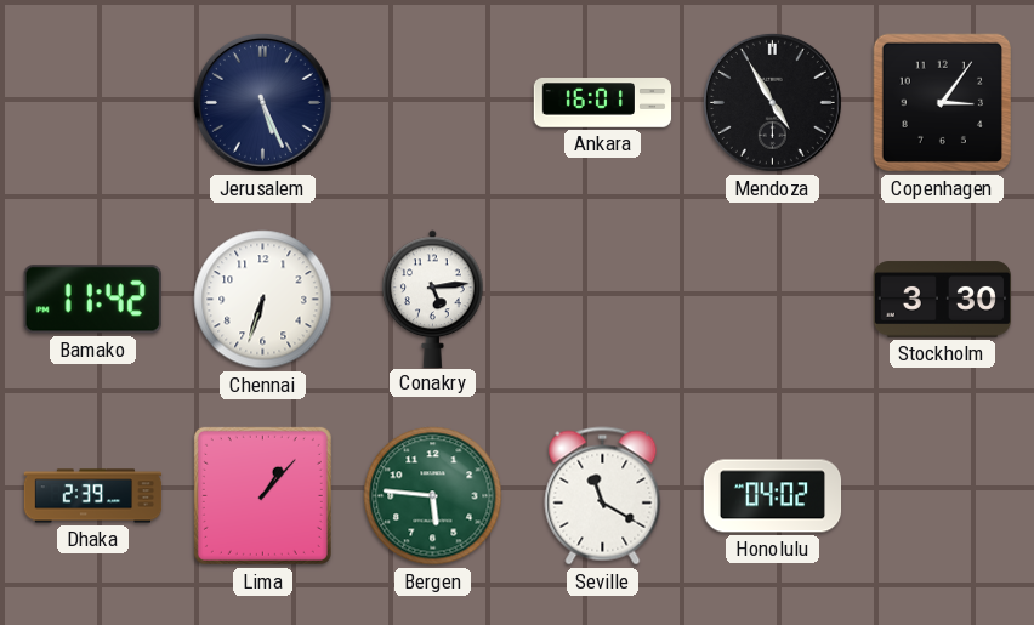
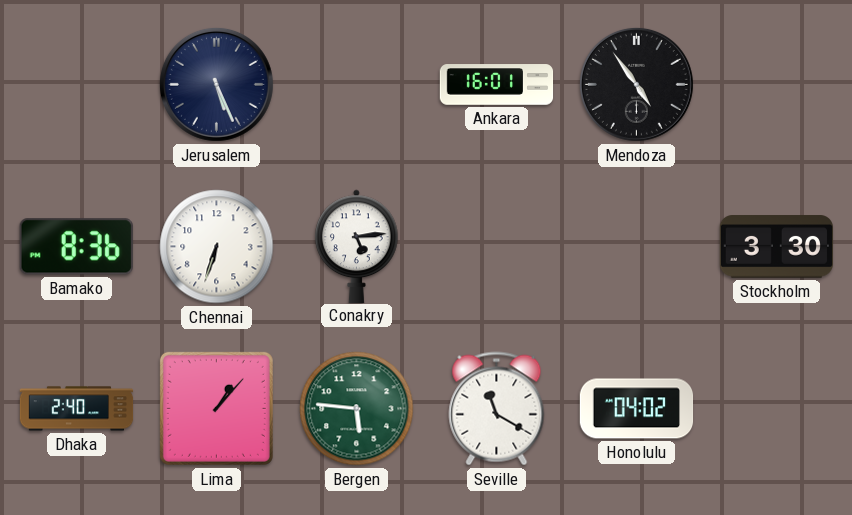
Mendoza: 4:55 -> 4:54
Copenhagen: 3:06 -> none
Bamako: 11:42 -> 8:36
Dhaka: 2:39 -> 2:40
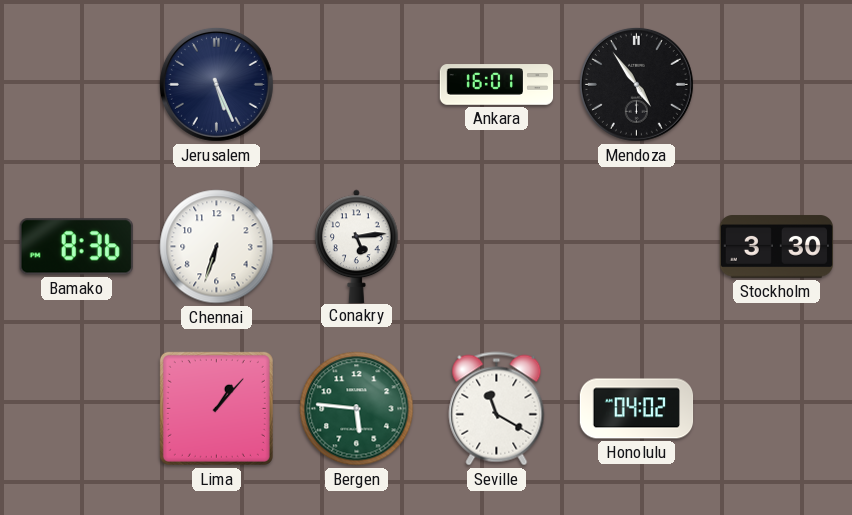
Dhaka: 2:40 -> none
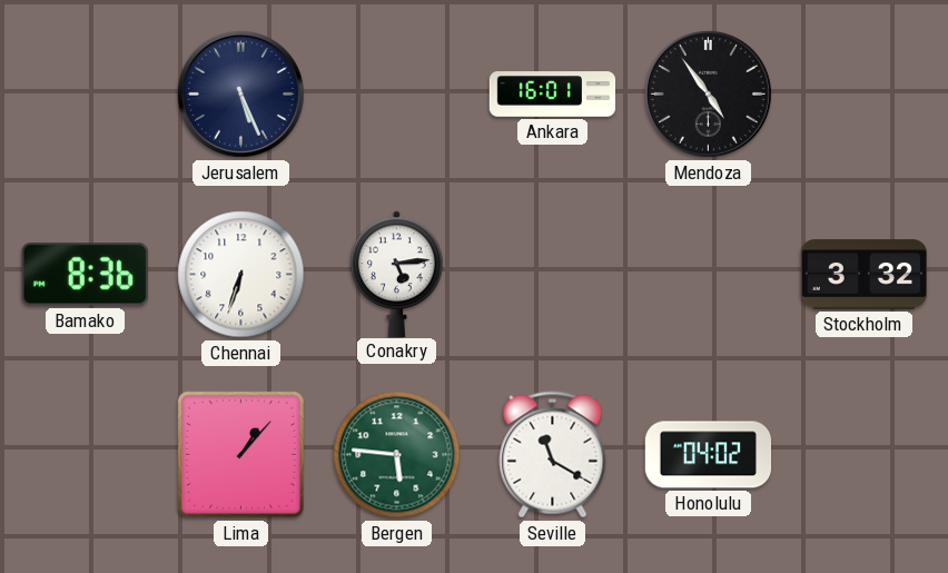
Stockholm: 3:30 -> 3:32
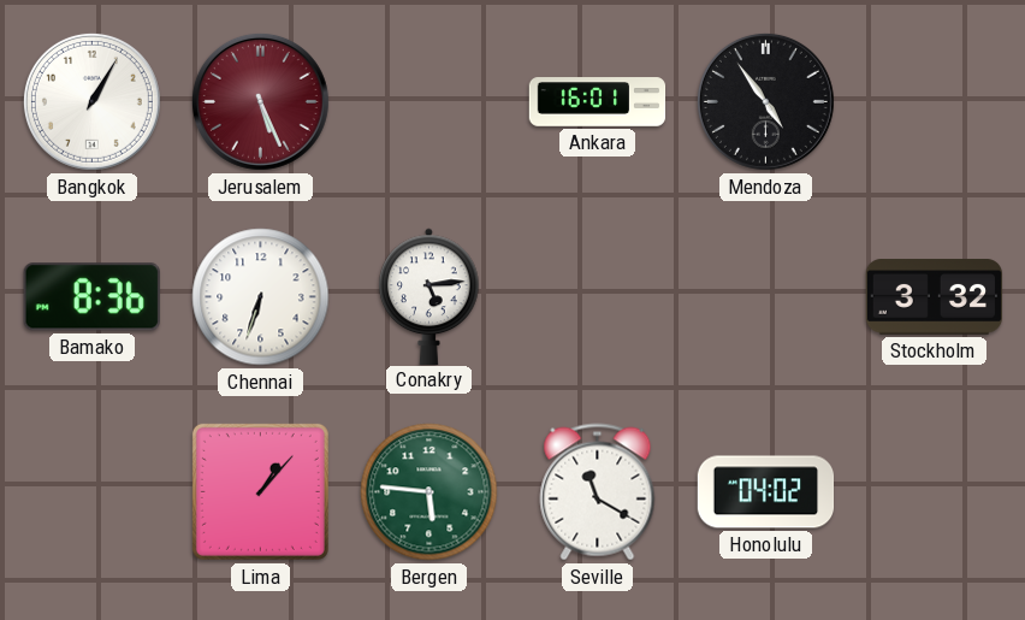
Bangkok: none -> 1:05
Jerusalem dial: navy -> burgundy
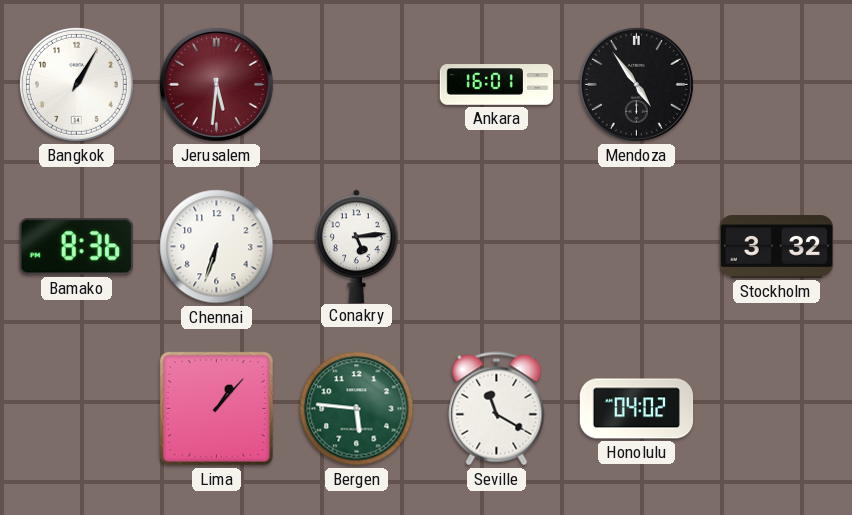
Jerusalem: 5:26 -> 5:31
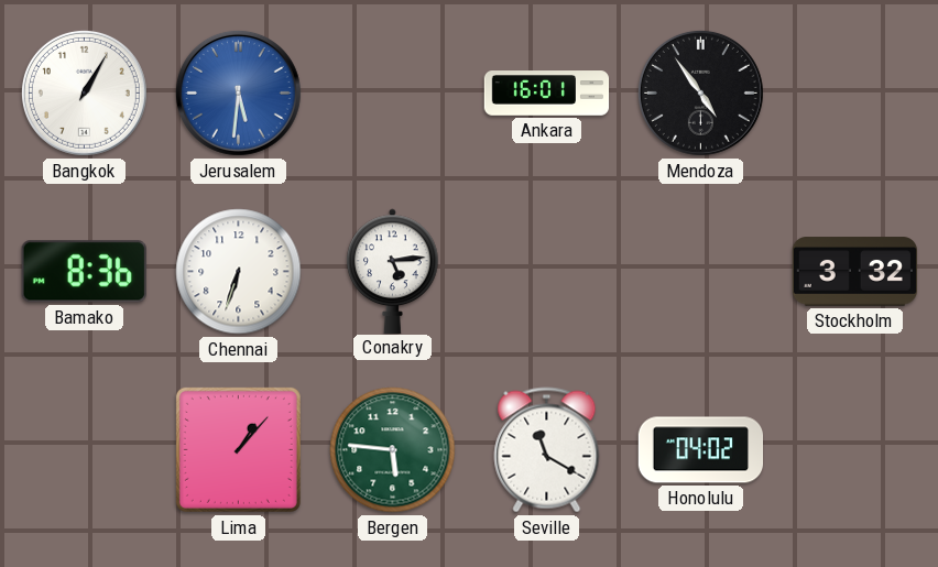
Jerusalem dial: burgundy -> blue
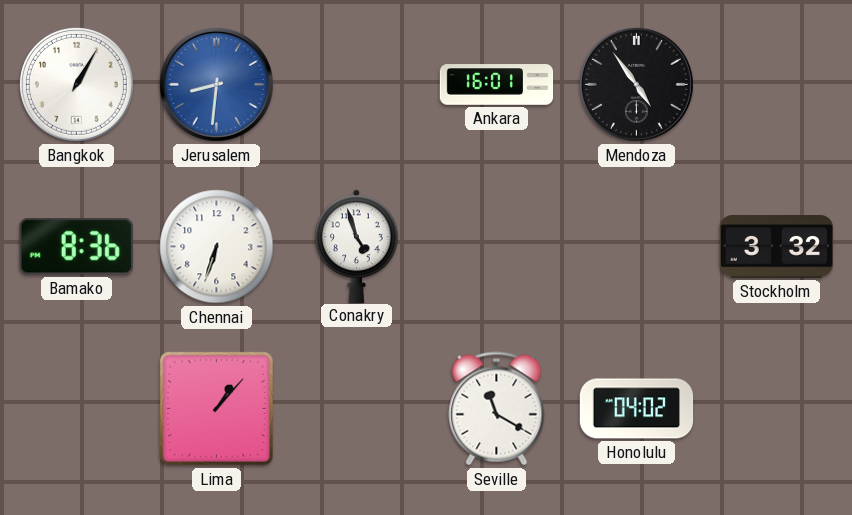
Jerusalem: 5:31 -> 8:31
Conakry: 5:14 -> 4:57
Bergen: 5:46 -> none
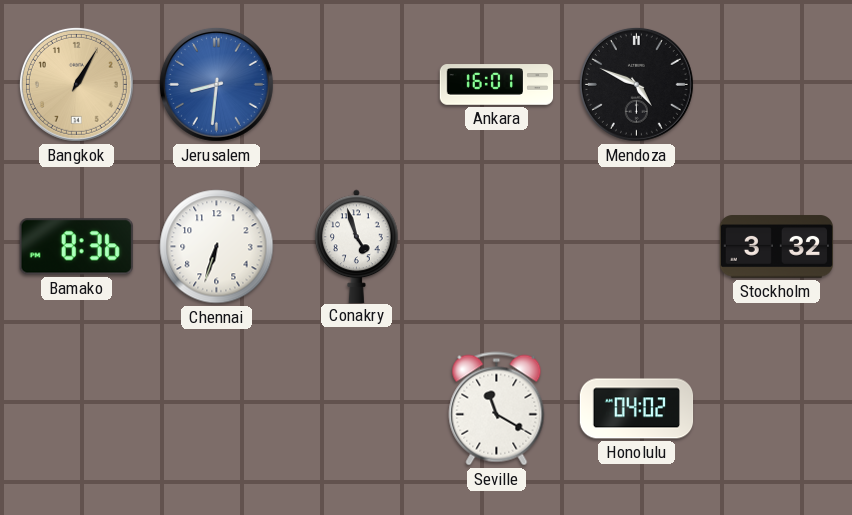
Bangkok dial: white -> champagne
Mendoza: 4:54 -> 4:49
Lima: 1:07 -> none
